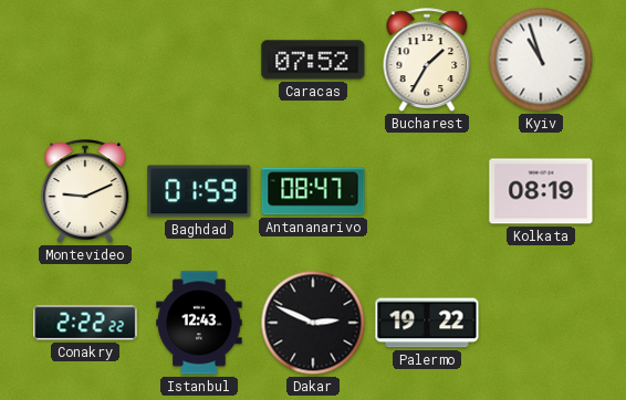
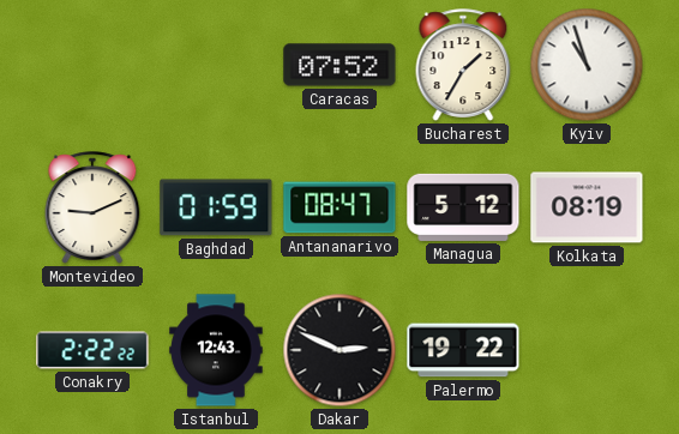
Managua: none -> 5:12
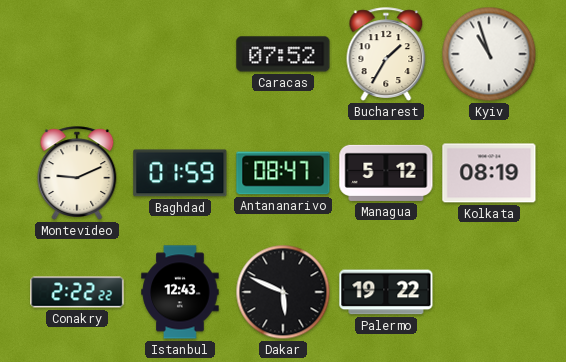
Dakar: 2:49 -> 5:49
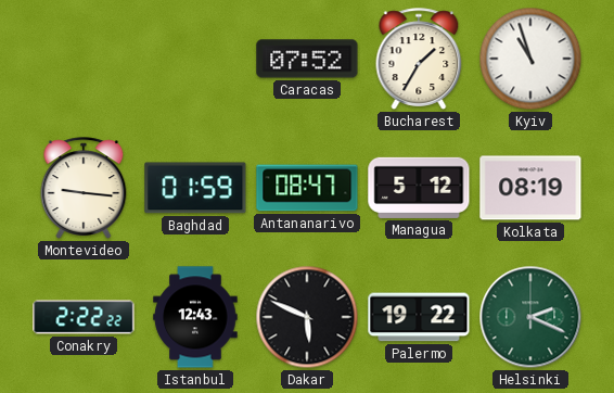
Montevideo: 9:11 -> 9:16
Helsinki: none -> 2:19
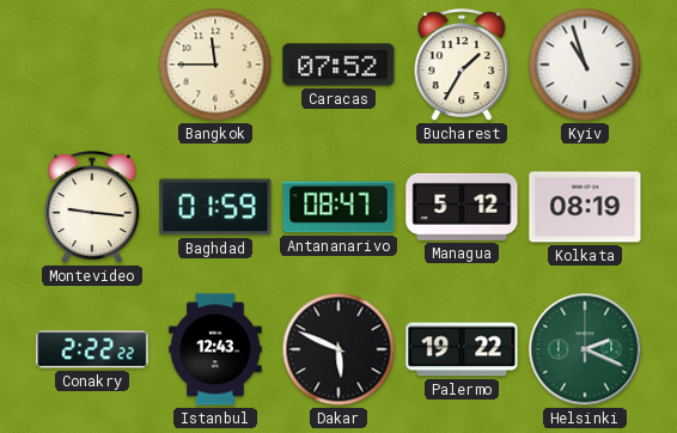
Bangkok: none -> 11:45
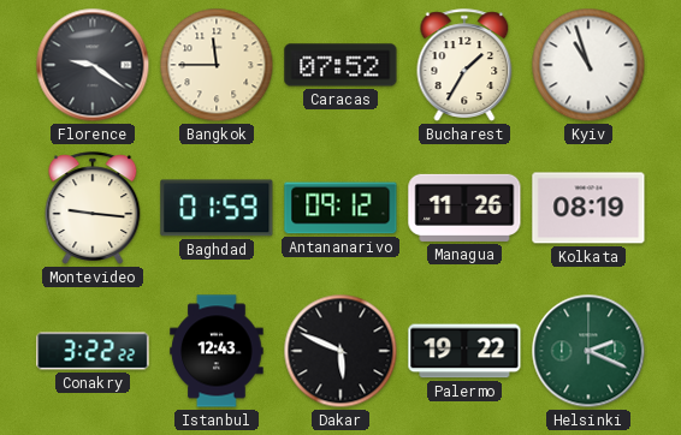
Florence: none -> 9:21
Antananarivo: 08:47 -> 09:12
Managua: 5:12 -> 11:26
Conakry: 2:22 -> 3:22
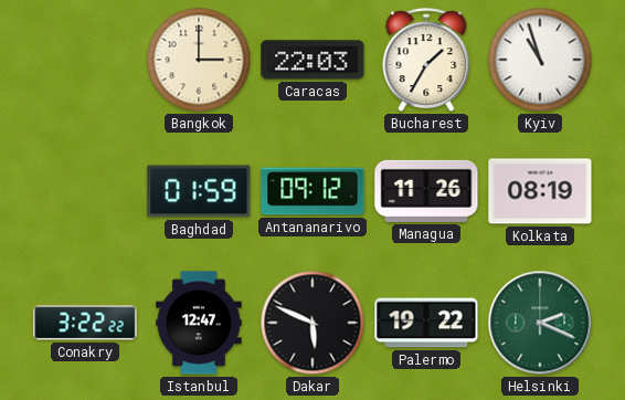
Florence: 9:21 -> none
Bangkok: 11:45 -> 3:00
Caracas: 07:52 -> 22:03
Montevideo: 9:16 -> none
Istanbul: 12:43 -> 12:47
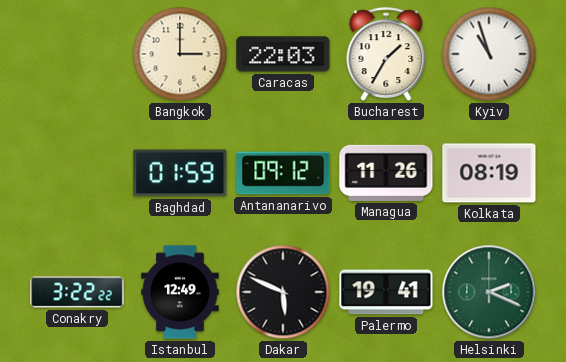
Istanbul: 12:47 -> 12:49
Palermo: 19:22 -> 19:41
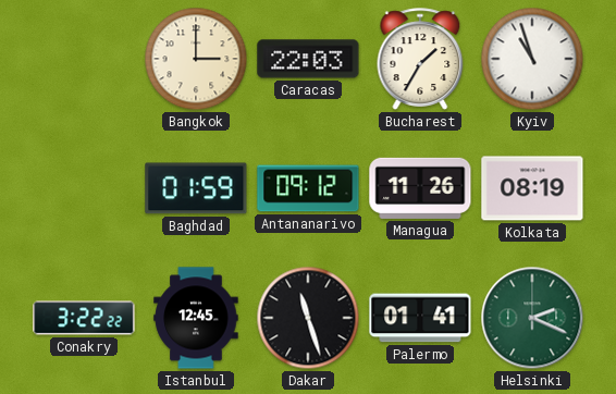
Istanbul: 12:49 -> 12:45
Dakar: 5:49 -> 11:27
Palermo: 19:41 -> 01:41
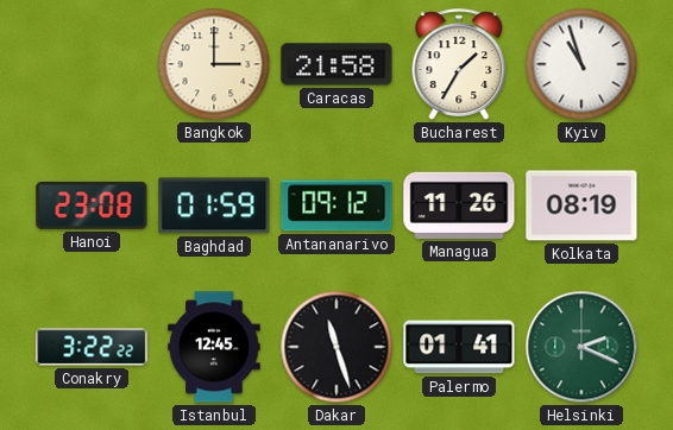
Caracas: 22:03 -> 21:58
Hanoi: none -> 23:08
